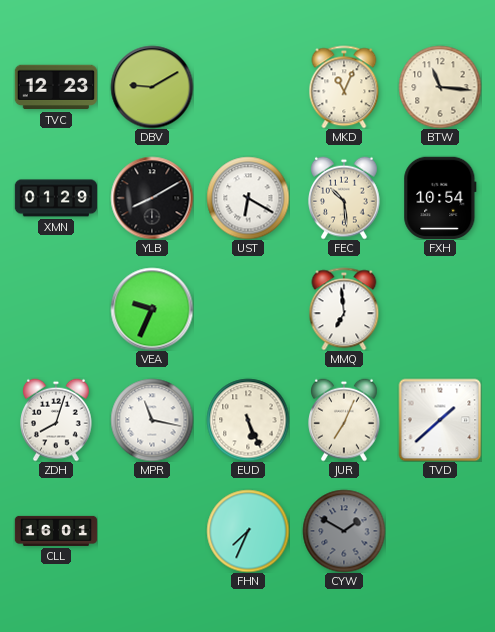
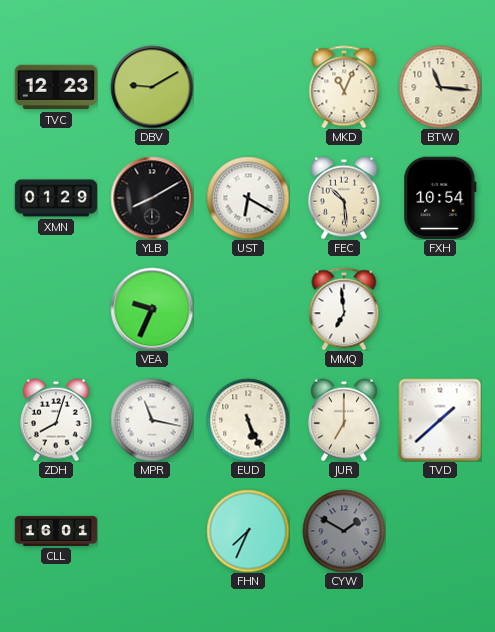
JUR: 7:04 -> 7:00
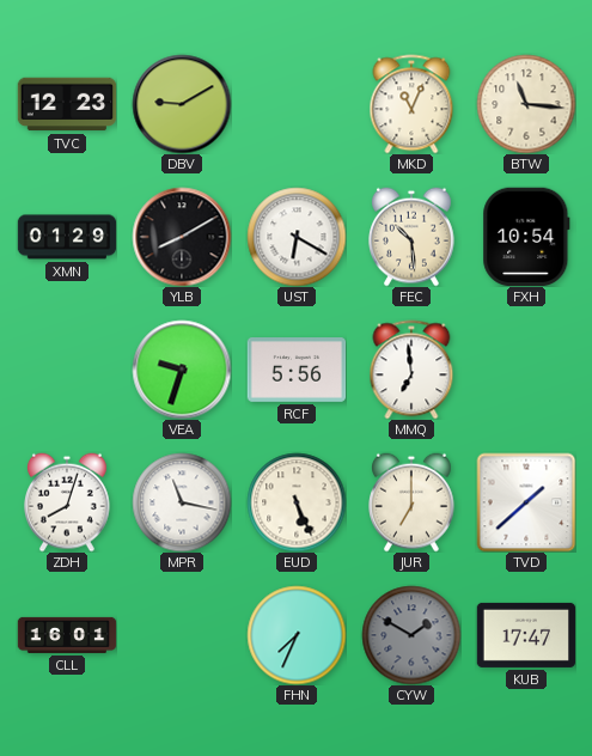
VEA: 9:34 -> 9:33
RCF: none -> 5:56
KUB: none -> 17:47
